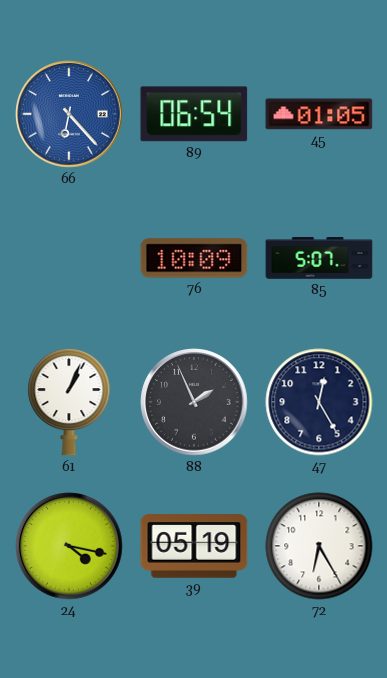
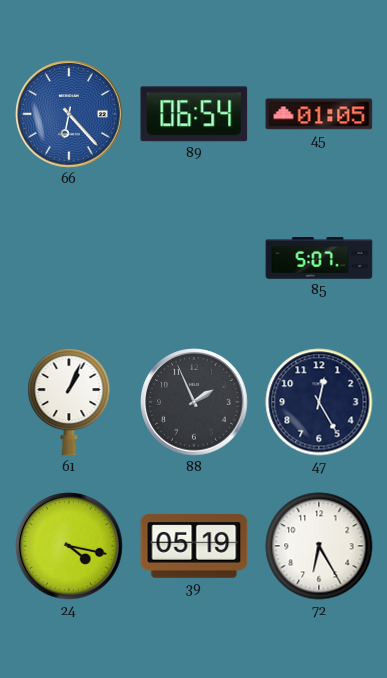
76: 10:09 -> none
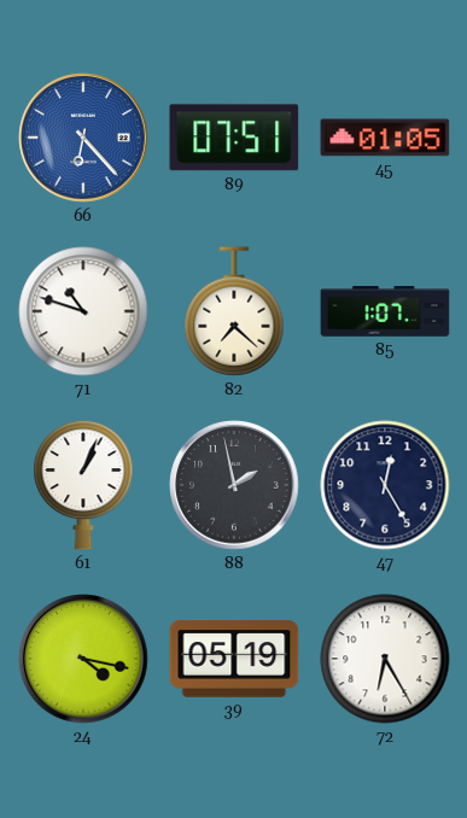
89: 06:54 -> 07:51
71: none -> 10:48
82: none -> 7:22
85: 5:07 -> 1:07
88: 1:56 -> 1:58
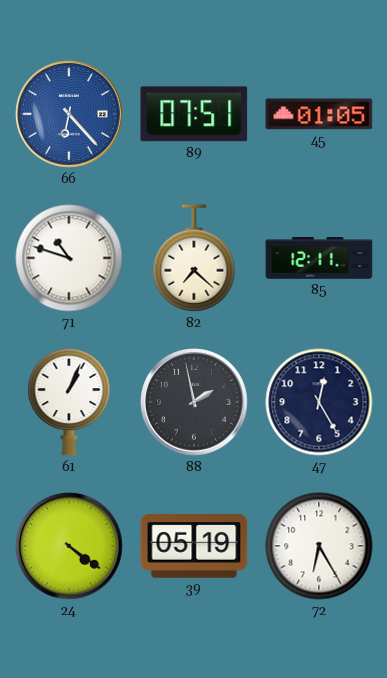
85: 1:07 -> 12:11
24: 4:17 -> 4:21
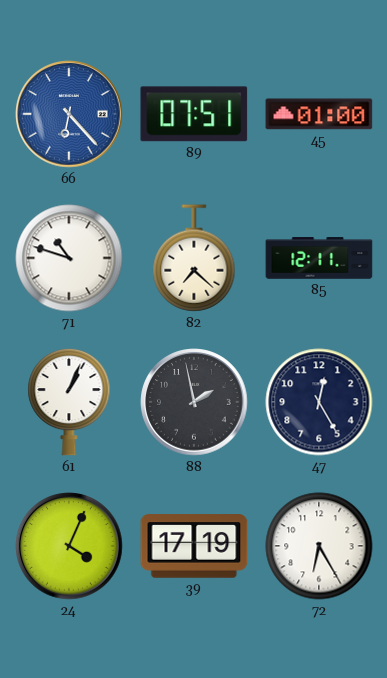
45: 01:05 -> 01:00
24: 4:21 -> 4:04
39: 05:19 -> 17:19
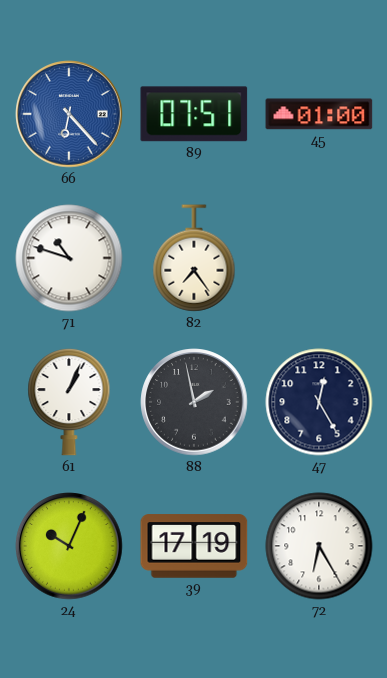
82: 7:22 -> 7:24
85: 12:11 -> none
24: 4:04 -> 10:04
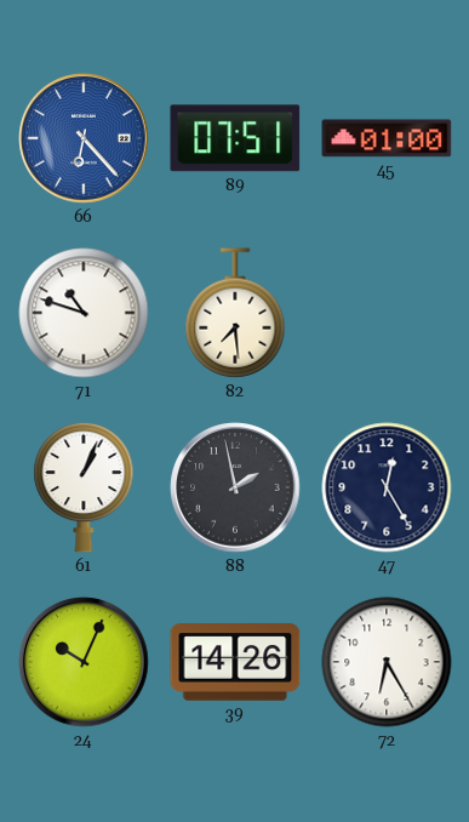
82: 7:24 -> 7:29
39: 17:19 -> 14:26
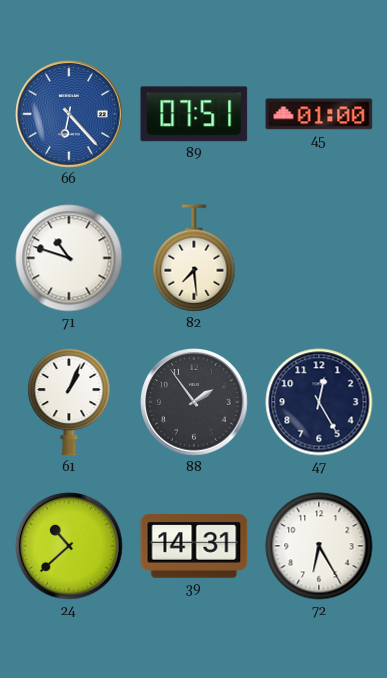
88: 1:58 -> 1:54
24: 10:04 -> 10:38
39: 14:26 -> 14:31
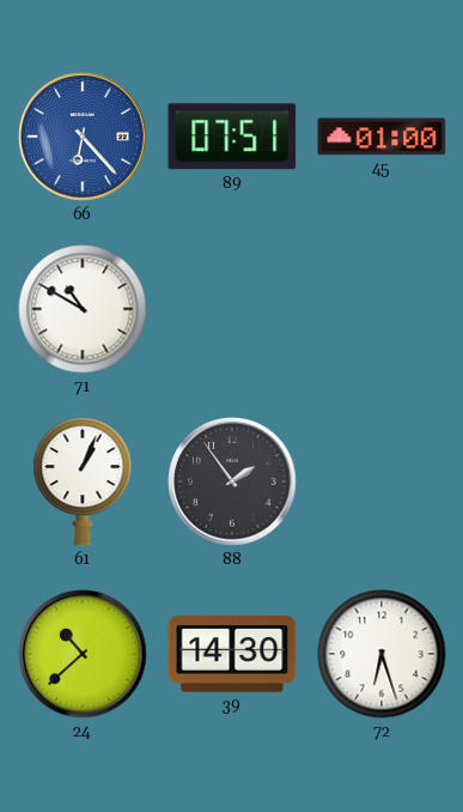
71: 10:48 -> 10:50
82: 7:29 -> none
47: 12:25 -> none
39: 14:31 -> 14:30
72: 6:25 -> 6:27
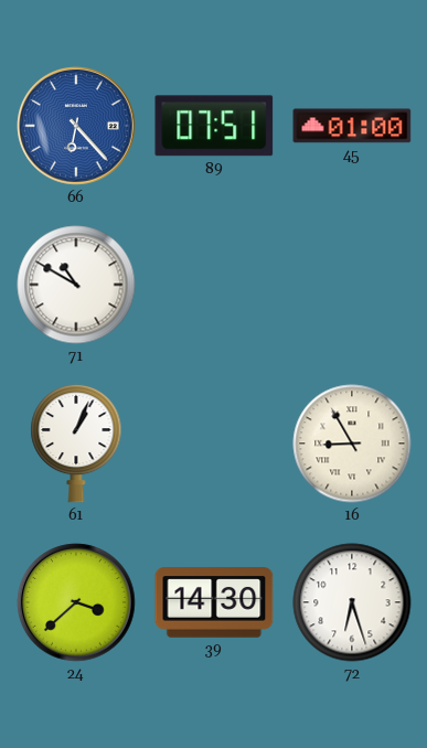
88: 1:54 -> none
16: none -> 8:55
24: 10:38 -> 3:38
